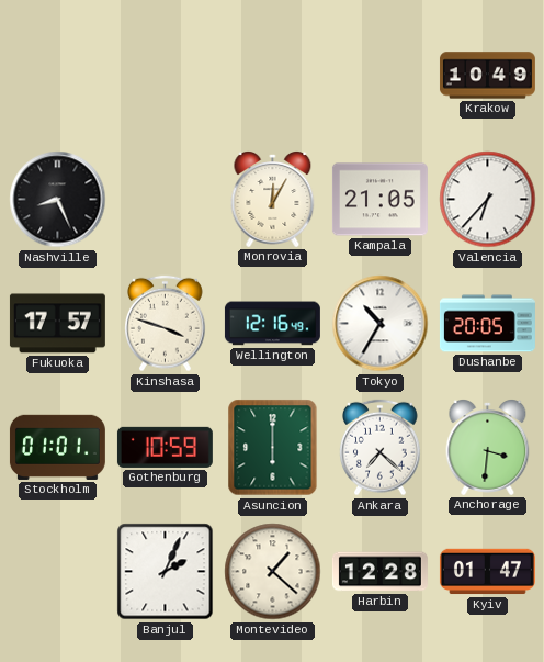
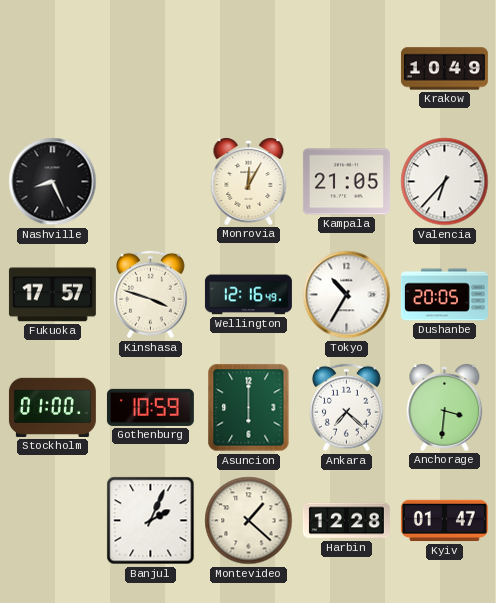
Stockholm: 01:01 -> 01:00
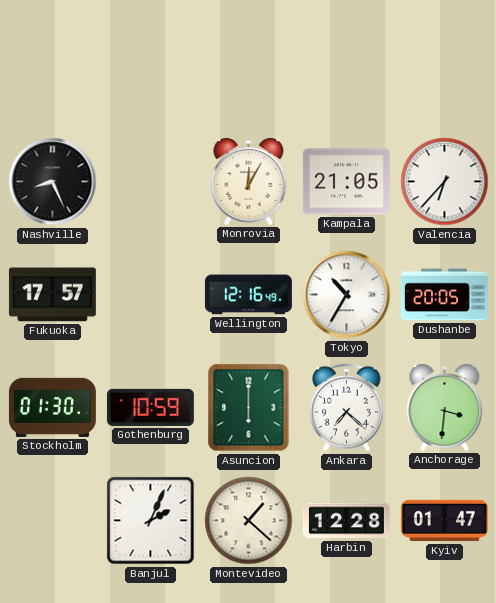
Krakow: 10:49 -> none
Kinshasa: 3:48 -> none
Stockholm: 01:00 -> 01:30
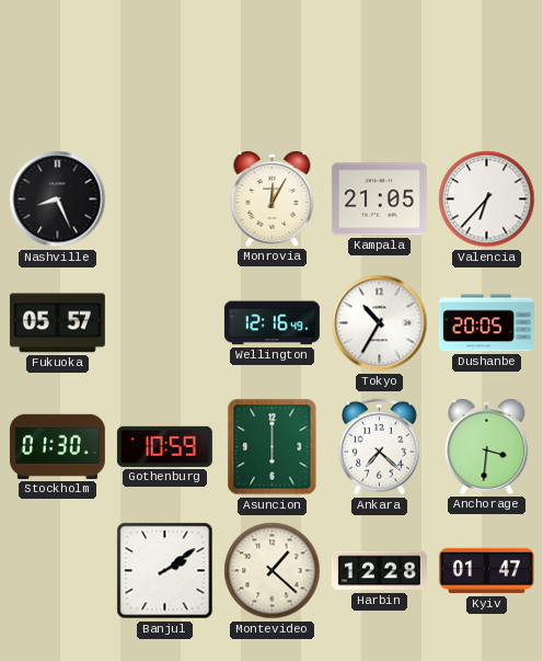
Fukuoka: 17:57 -> 05:57
Banjul: 2:04 -> 2:09
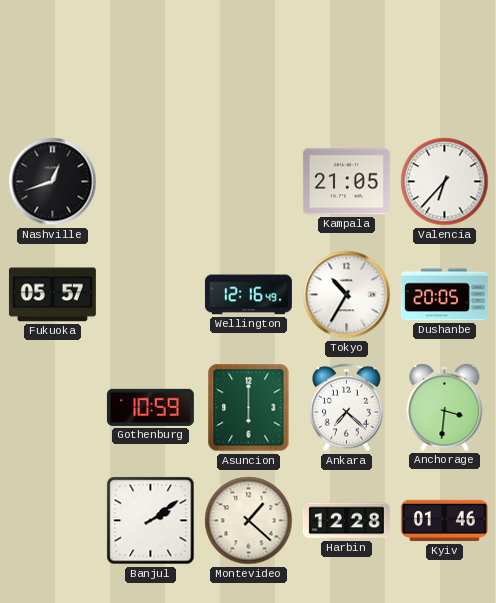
Nashville: 8:26 -> 12:42
Monrovia: 12:05 -> none
Stockholm: 01:30 -> none
Kyiv: 01:47 -> 01:46
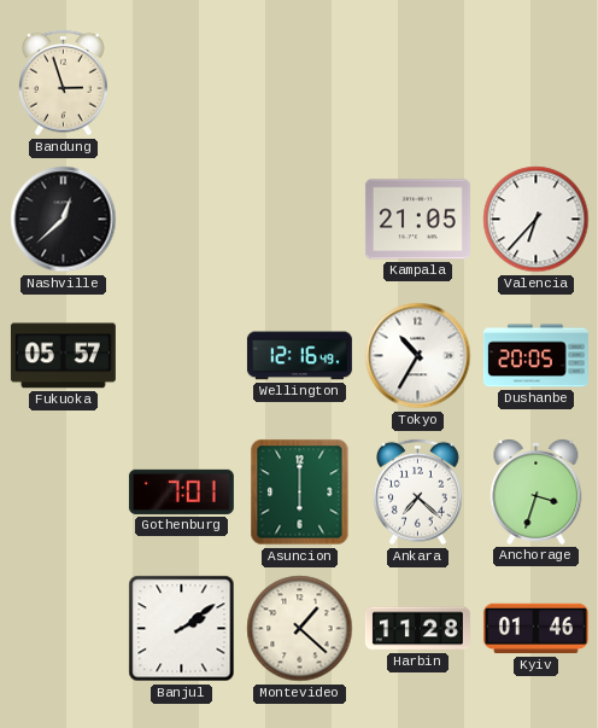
Bandung: none -> 2:57
Nashville: 12:42 -> 12:38
Gothenburg: 10:59 -> 7:01
Anchorage: 3:31 -> 3:33
Harbin: 12:28 -> 11:28
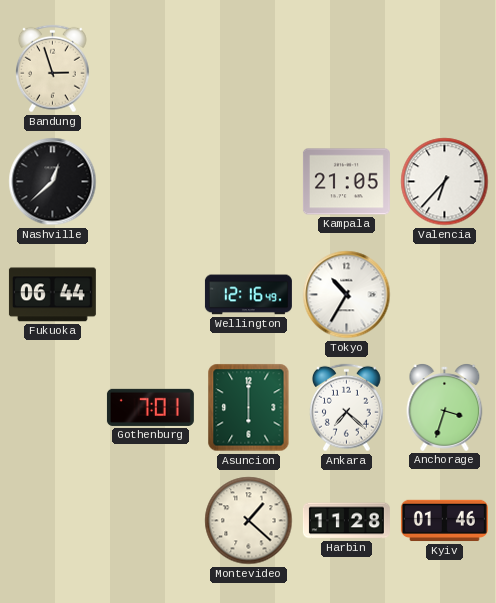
Fukuoka: 05:57 -> 06:44
Dushanbe: 20:05 -> none
Banjul: 2:09 -> none
